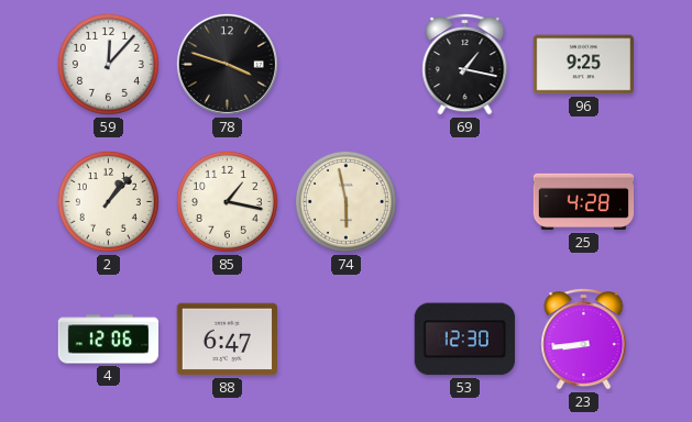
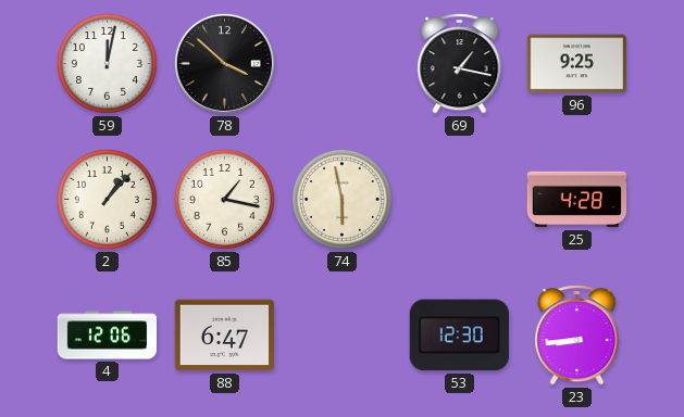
59: 12:07 -> 12:02
78: 3:48 -> 3:52
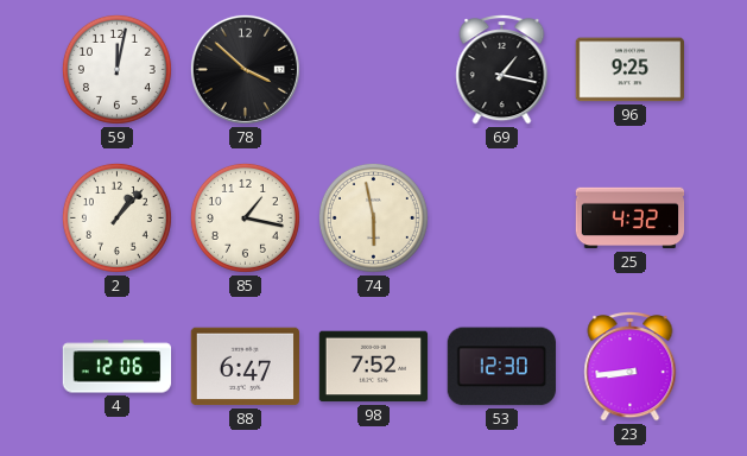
25: 4:28 -> 4:32
98: none -> 7:52
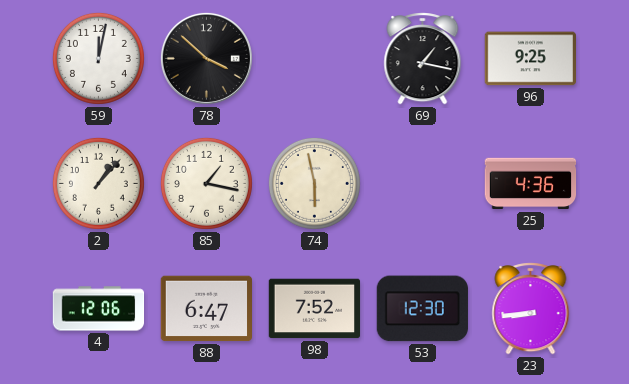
25: 4:32 -> 4:36
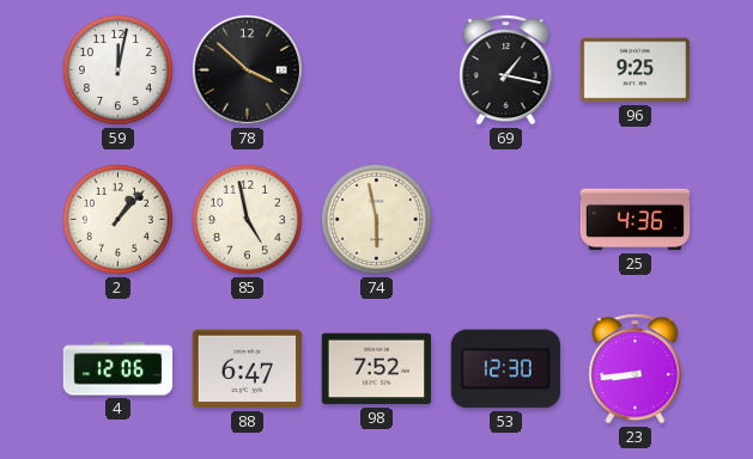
85: 1:17 -> 4:58
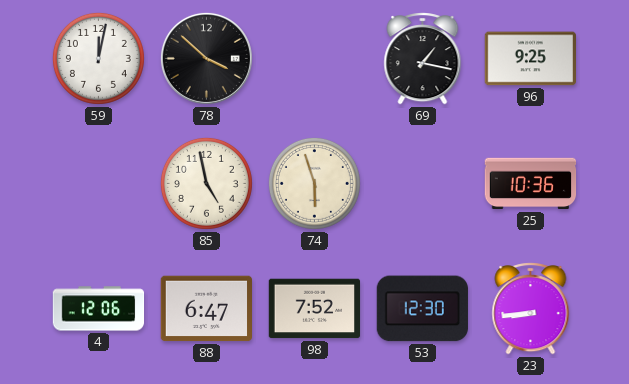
2: 1:07 -> none
74: 5:58 -> 5:57
25: 4:36 -> 10:36
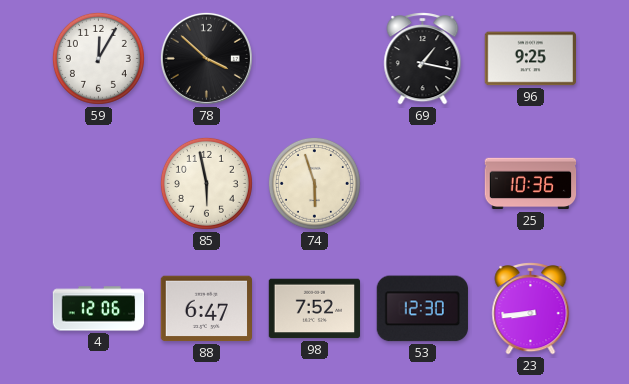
59: 12:02 -> 12:05
85: 4:58 -> 5:58
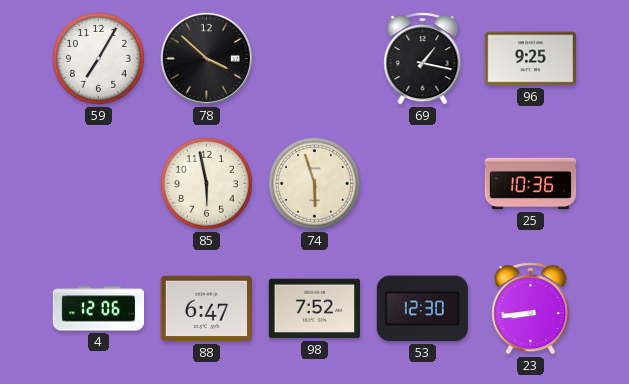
59: 12:05 -> 7:05
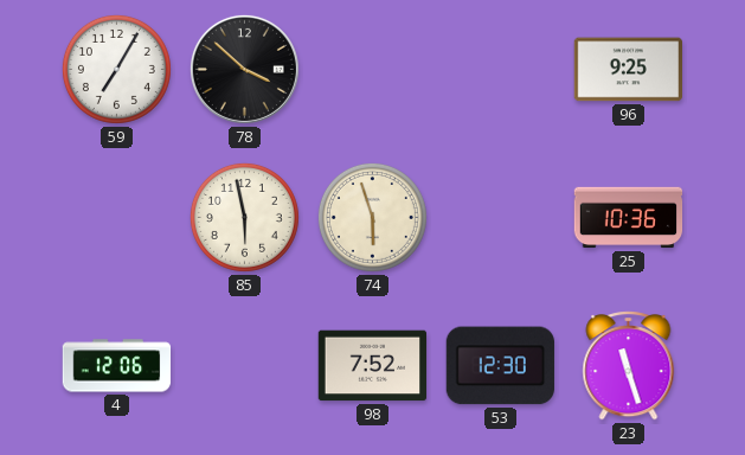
69: 1:17 -> none
88: 6:47 -> none
23: 8:44 -> 11:27
